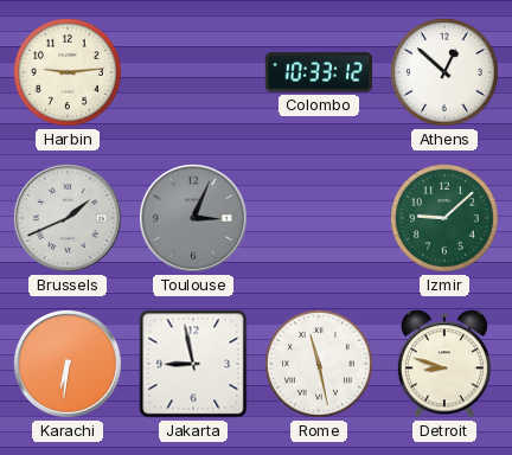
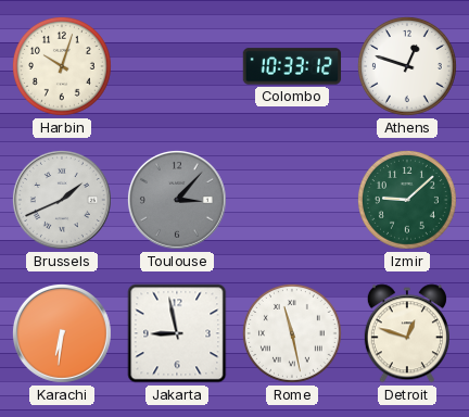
Harbin: 9:14 -> 10:03
Athens: 12:52 -> 12:48
Toulouse: 3:04 -> 3:07
Detroit: 8:48 -> 12:48
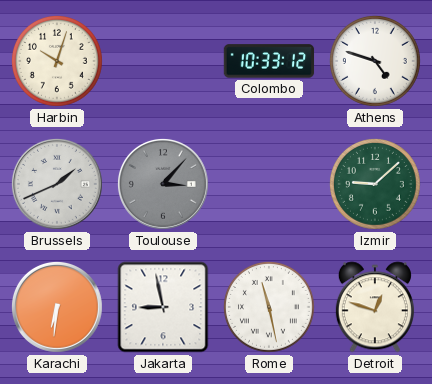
Athens: 12:48 -> 4:48
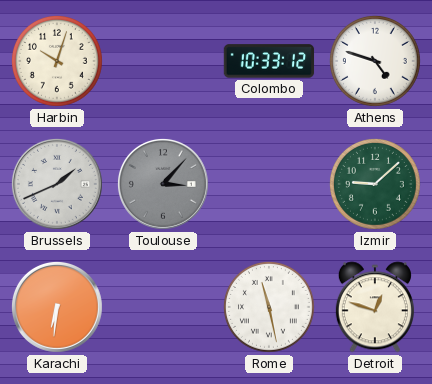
Jakarta: 8:58 -> none
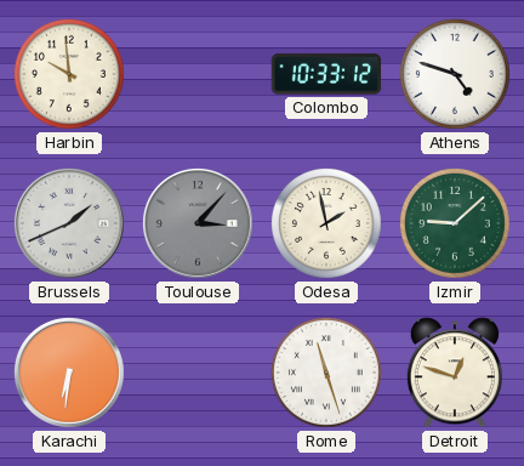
Harbin: 10:03 -> 9:59
Odesa: none -> 1:58
Rome: 11:28 -> 11:27
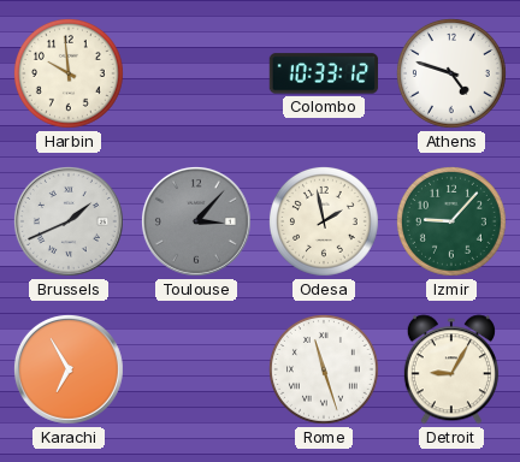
Izmir: 9:08 -> 9:07
Karachi: 6:31 -> 6:55
Detroit: 12:48 -> 9:05
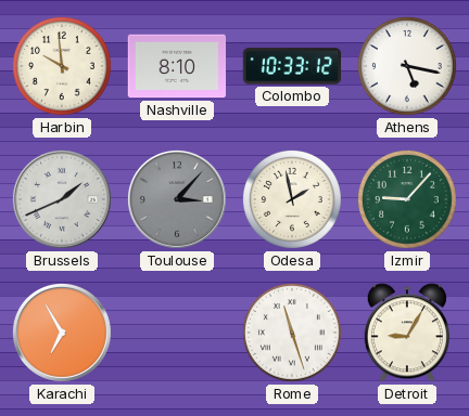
Nashville: none -> 8:10
Athens: 4:48 -> 5:17
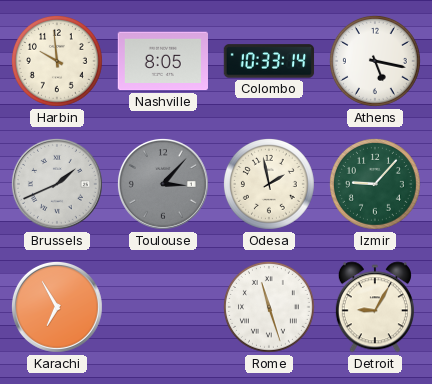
Nashville: 8:10 -> 8:05
Colombo: 10:33:12 -> 10:33:14
